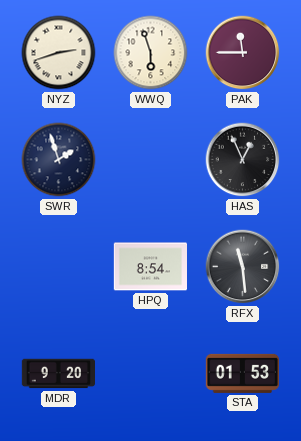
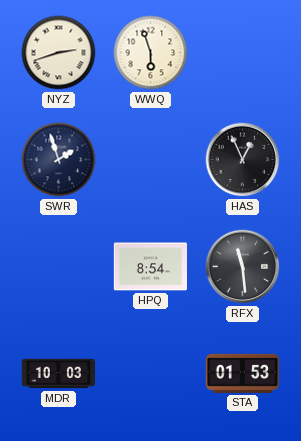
PAK: 11:45 -> none
MDR: 9:20 -> 10:03
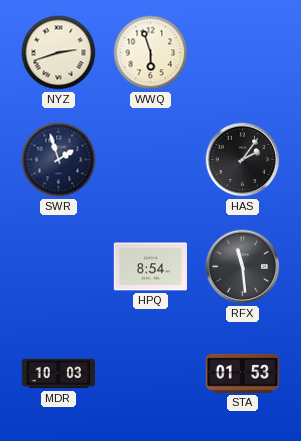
HAS: 12:56 -> 2:06
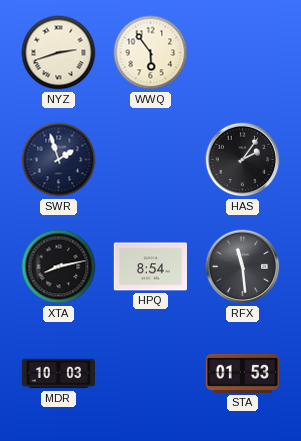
WWQ: 5:57 -> 5:54
XTA: none -> 8:13
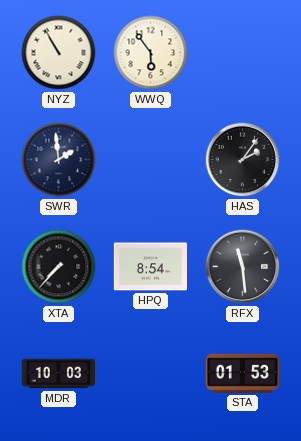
NYZ: 2:42 -> 10:55
SWR: 1:57 -> 1:59
XTA: 8:13 -> 7:37
